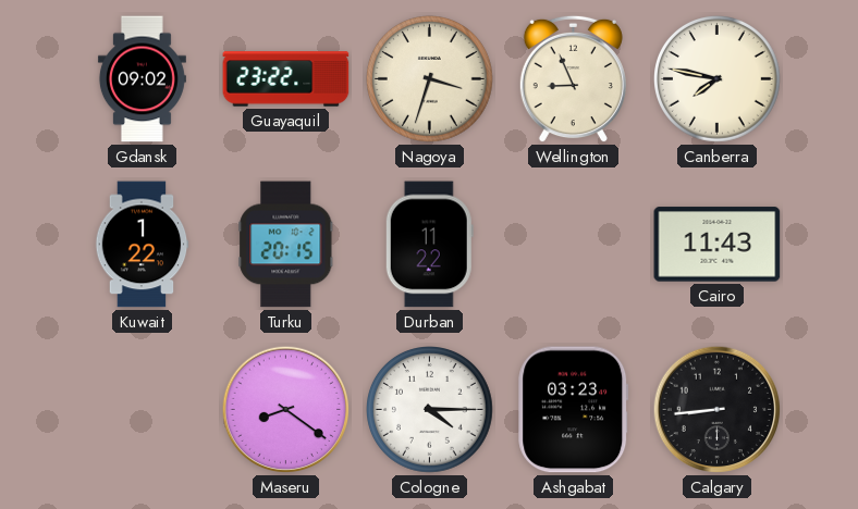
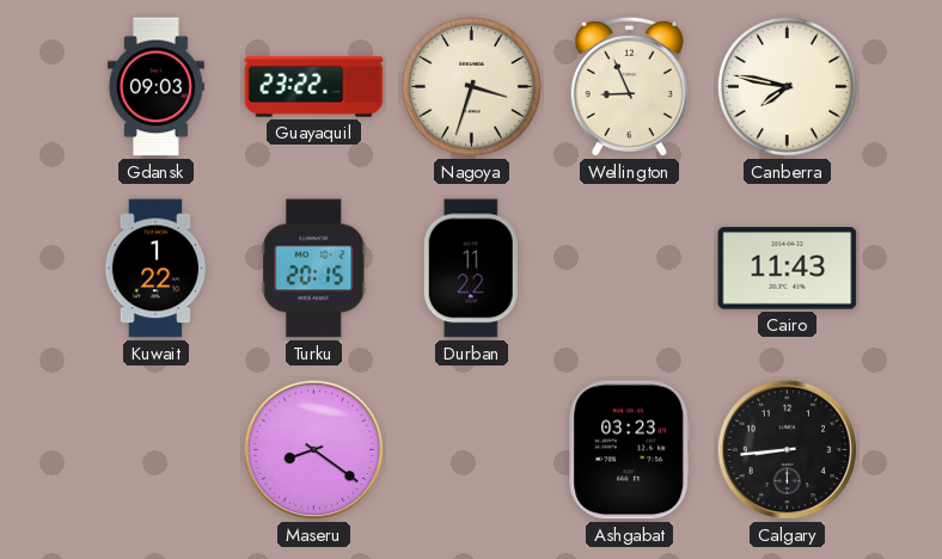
Gdansk: 09:02 -> 09:03
Cologne: 4:15 -> none
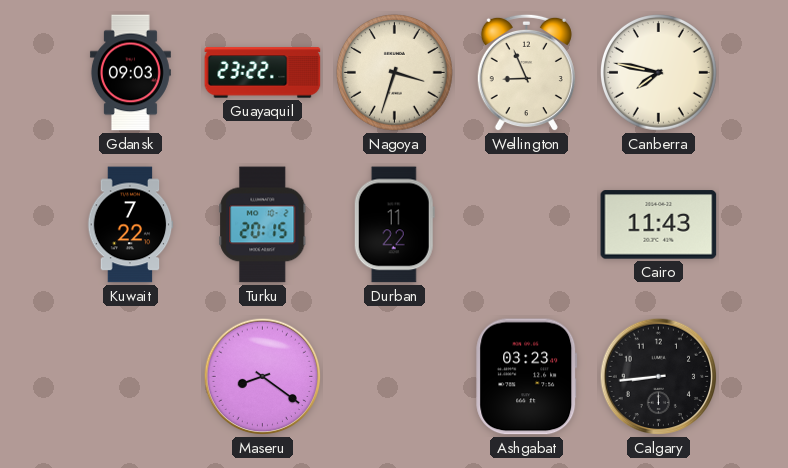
Kuwait: 1:22 -> 7:22
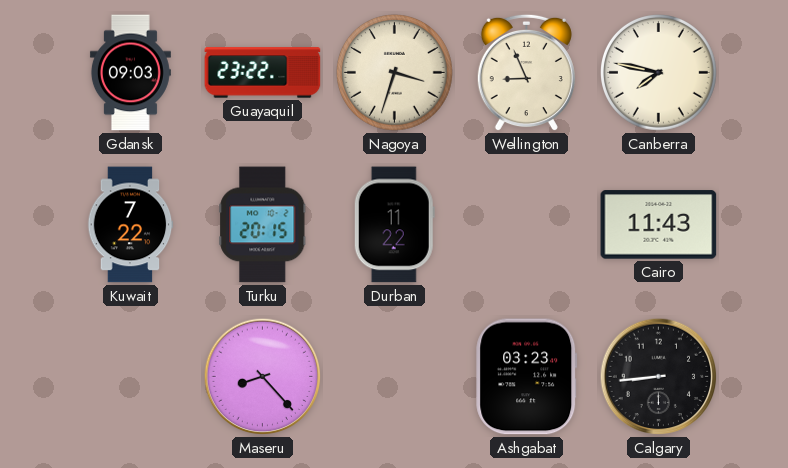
Maseru: 8:21 -> 8:23
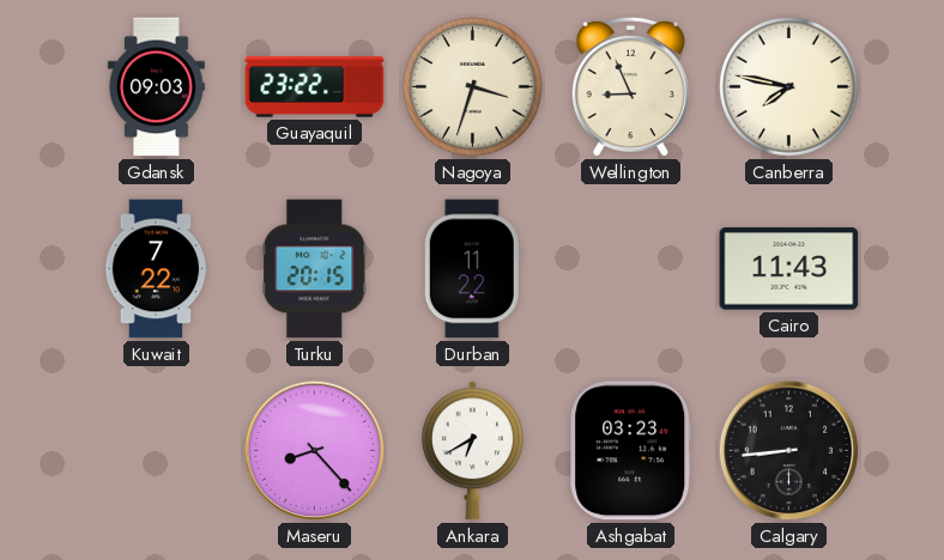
Ankara: none -> 6:40
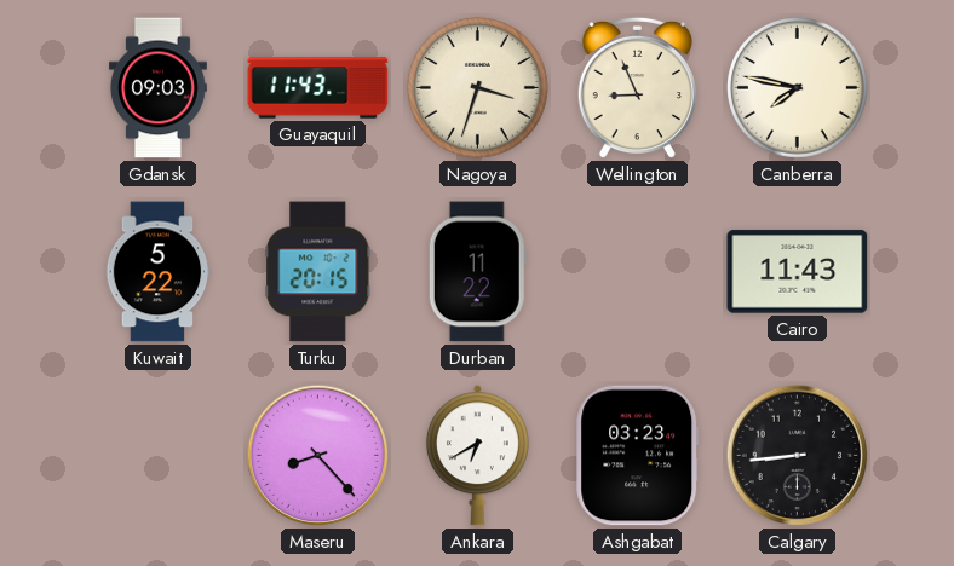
Guayaquil: 23:22 -> 11:43
Kuwait: 7:22 -> 5:22
